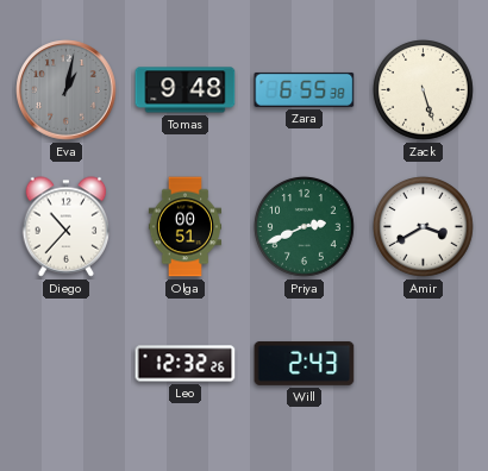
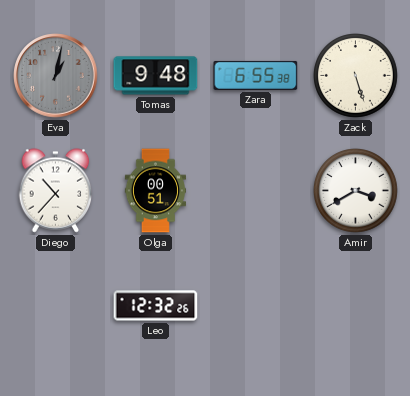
Priya: 2:41 -> none
Will: 2:43 -> none
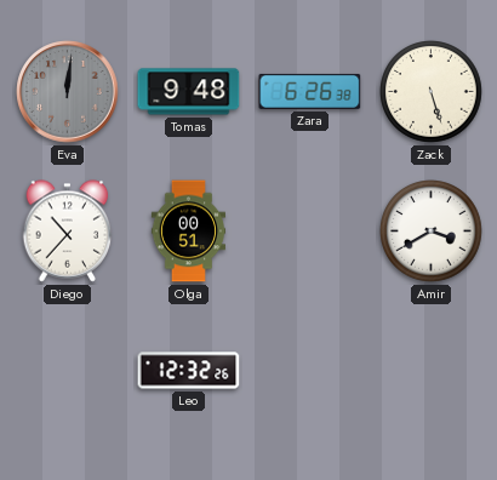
Eva: 1:02 -> 12:01
Zara: 6:55 -> 6:26
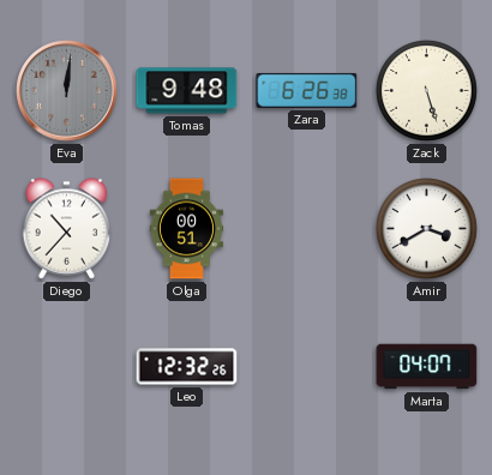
Marta: none -> 04:07
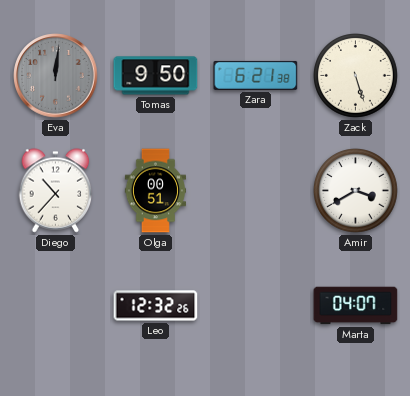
Tomas: 9:48 -> 9:50
Zara: 6:26 -> 6:21
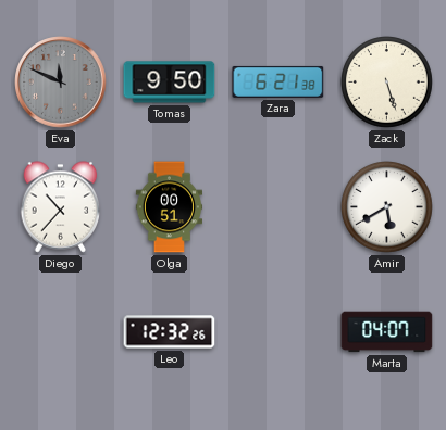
Eva: 12:01 -> 11:49
Amir: 3:40 -> 5:40
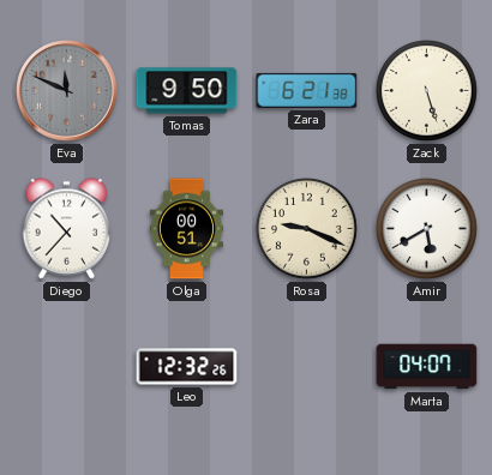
Rosa: none -> 9:19
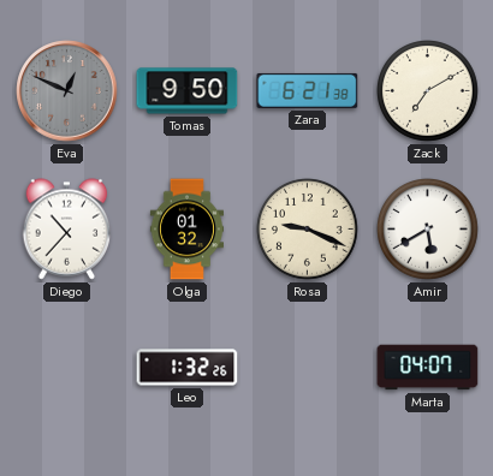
Eva: 11:49 -> 12:49
Zack: 5:27 -> 7:10
Olga: 00:51 -> 01:32
Leo: 12:32 -> 1:32
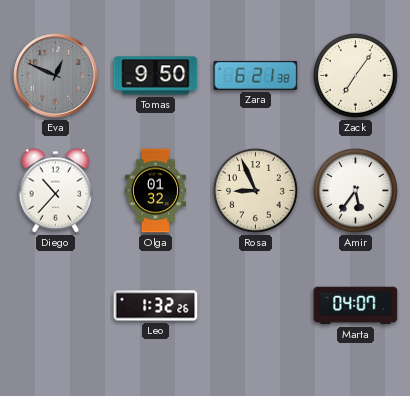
Zack: 7:10 -> 7:06
Rosa: 9:19 -> 8:56
Amir: 5:40 -> 5:36
